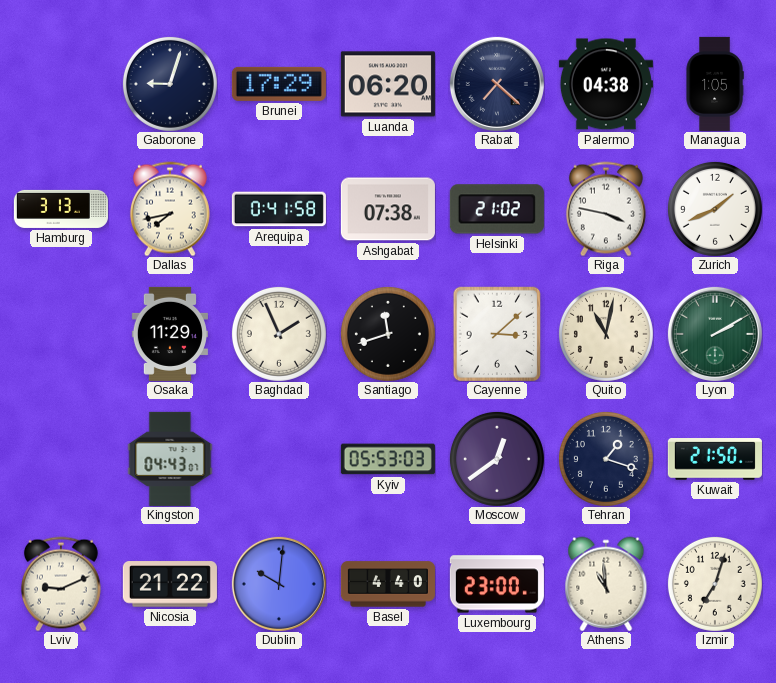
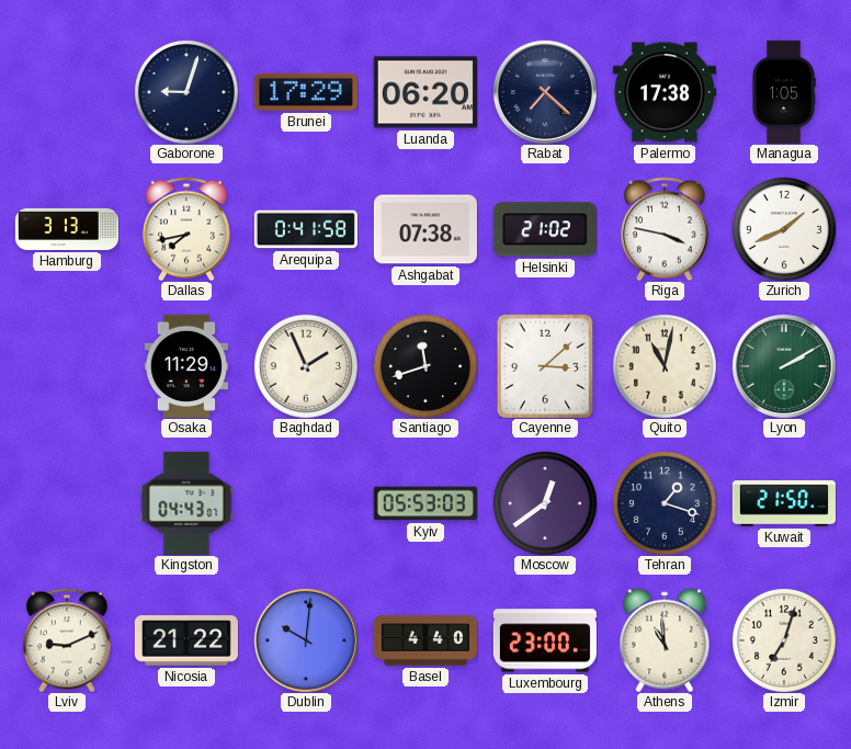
Palermo: 04:38 -> 17:38
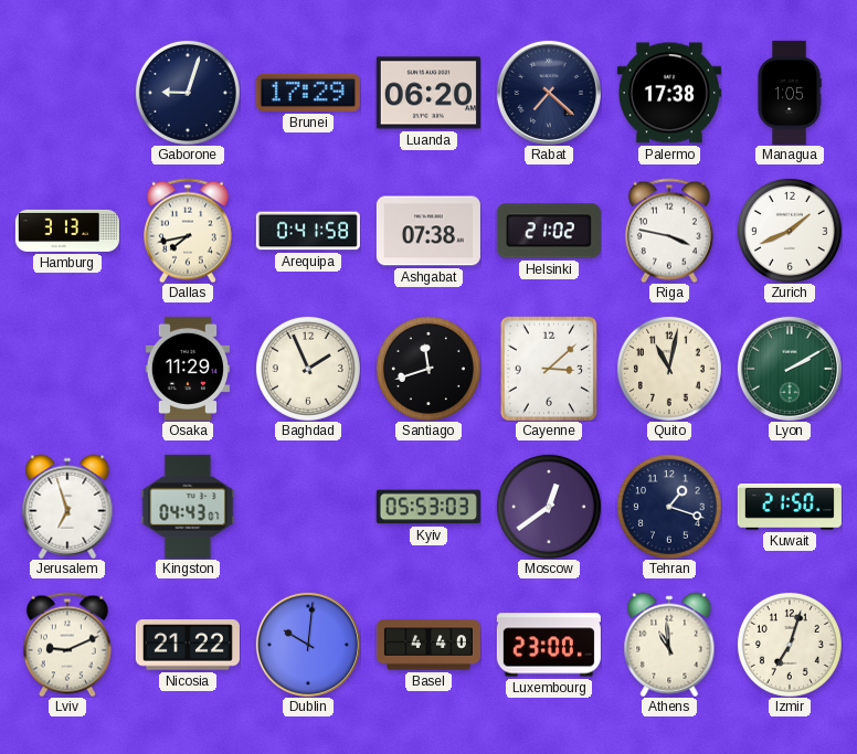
Jerusalem: none -> 6:57
